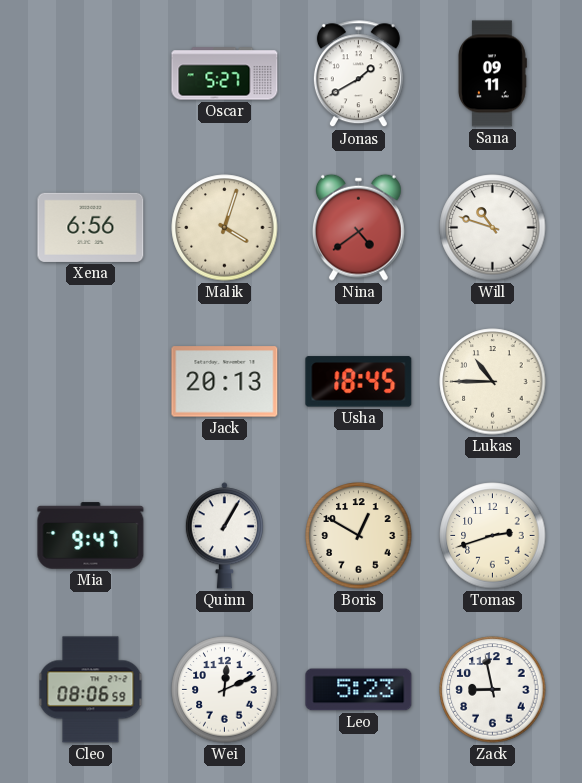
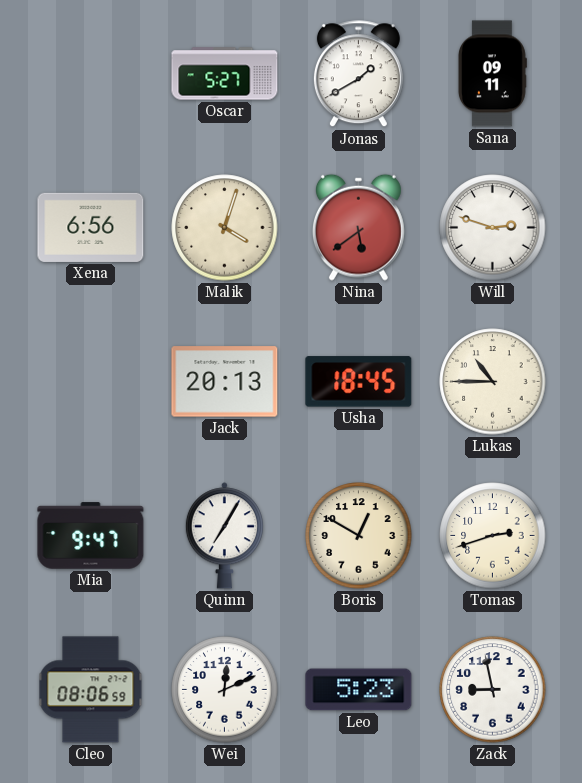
Nina: 4:39 -> 5:39
Will: 10:48 -> 2:48
Quinn: 1:05 -> 7:05
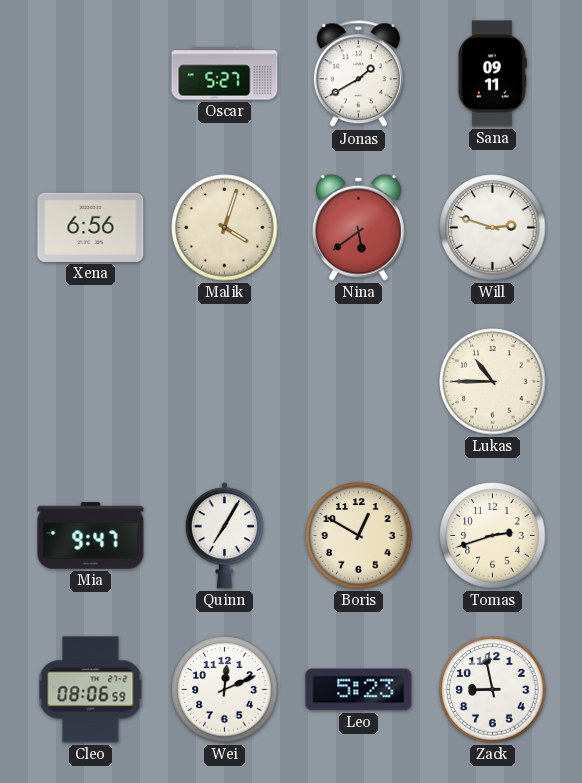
Jack: 20:13 -> none
Usha: 18:45 -> none
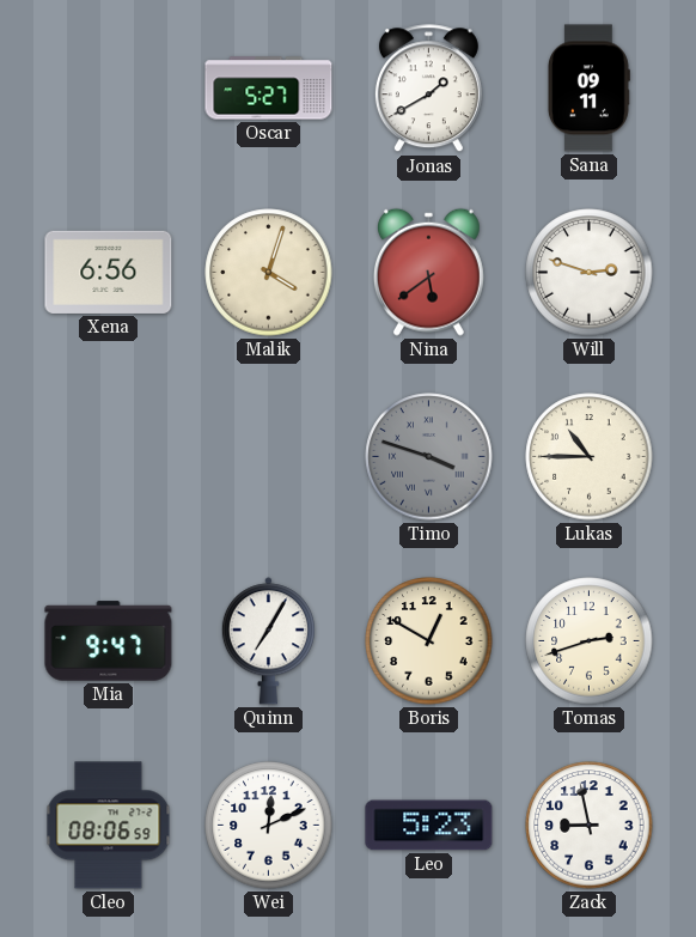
Timo: none -> 3:48
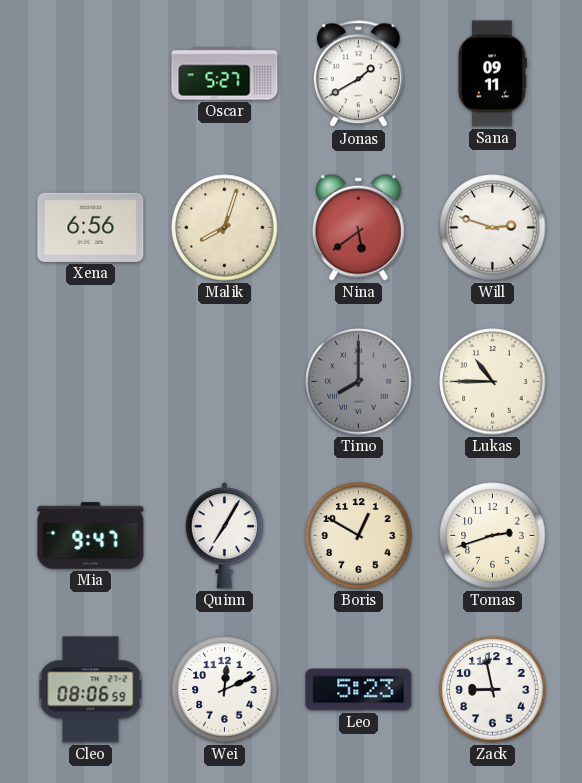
Malik: 4:03 -> 8:03
Timo: 3:48 -> 8:00
